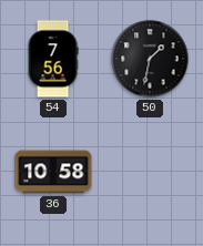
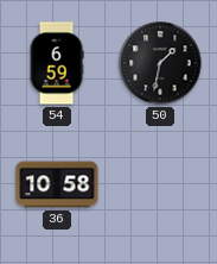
54: 7:56 -> 6:59
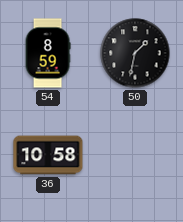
54: 6:59 -> 8:59
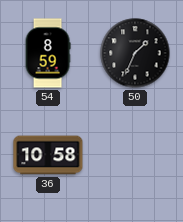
50: 1:32 -> 1:34
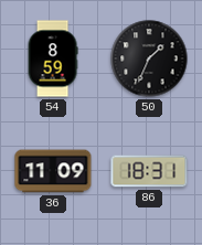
36: 10:58 -> 11:09
86: none -> 18:31
